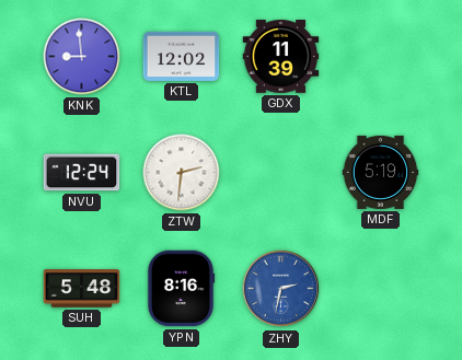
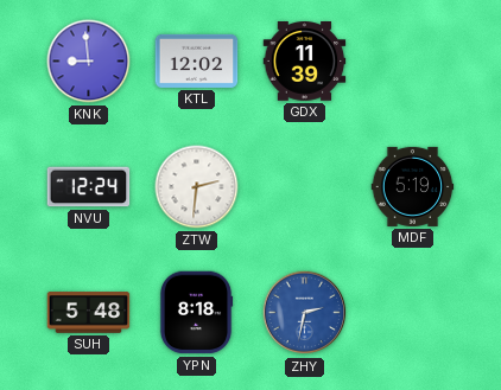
YPN: 8:16 -> 8:18
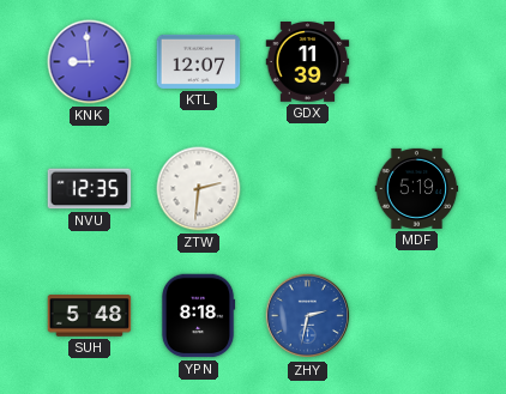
KTL: 12:02 -> 12:07
NVU: 12:24 -> 12:35
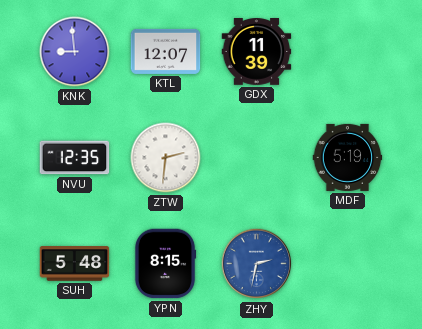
YPN: 8:18 -> 8:15
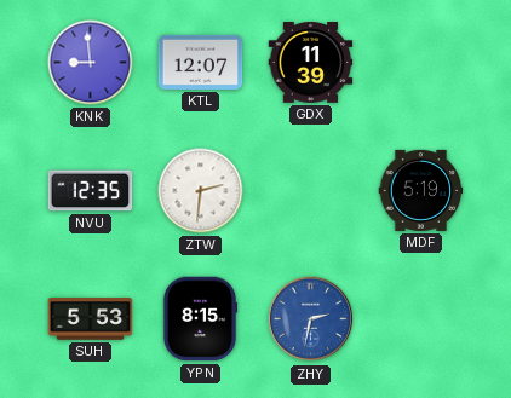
SUH: 5:48 -> 5:53
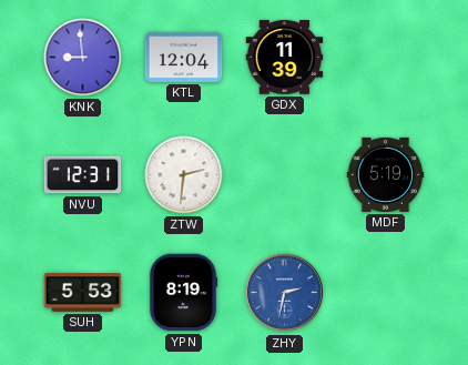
KTL: 12:07 -> 12:04
NVU: 12:35 -> 12:31
YPN: 8:15 -> 8:19
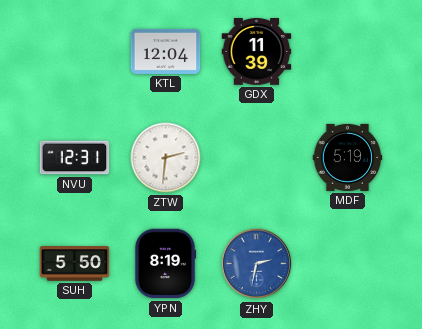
KNK: 8:59 -> none
SUH: 5:53 -> 5:50
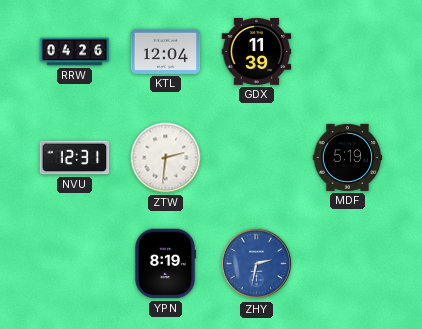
RRW: none -> 04:26
SUH: 5:50 -> none
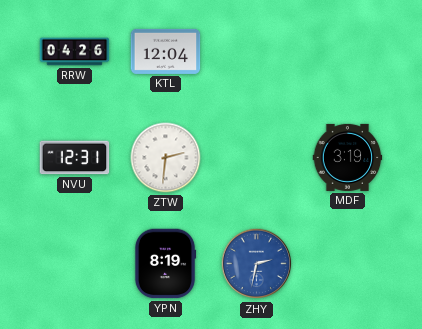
GDX: 11:39 -> none
MDF: 5:19 -> 3:19
